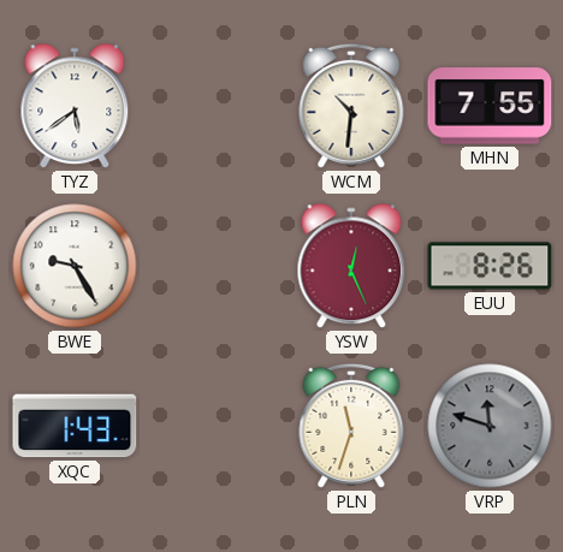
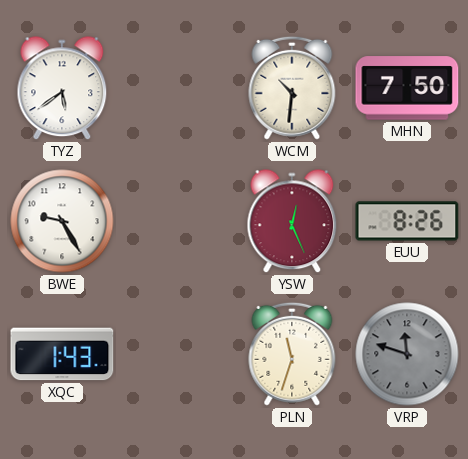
MHN: 7:55 -> 7:50
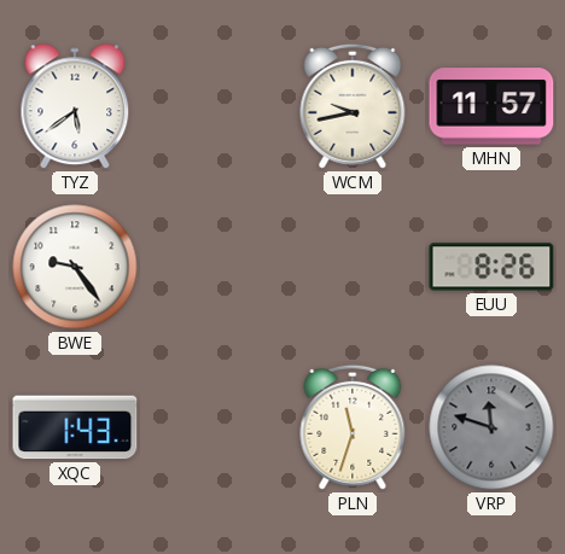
WCM: 10:31 -> 9:43
MHN: 7:50 -> 11:57
BWE: 9:25 -> 9:24
YSW: 12:26 -> none
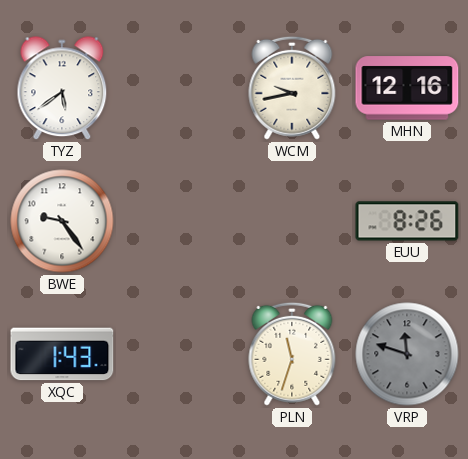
MHN: 11:57 -> 12:16
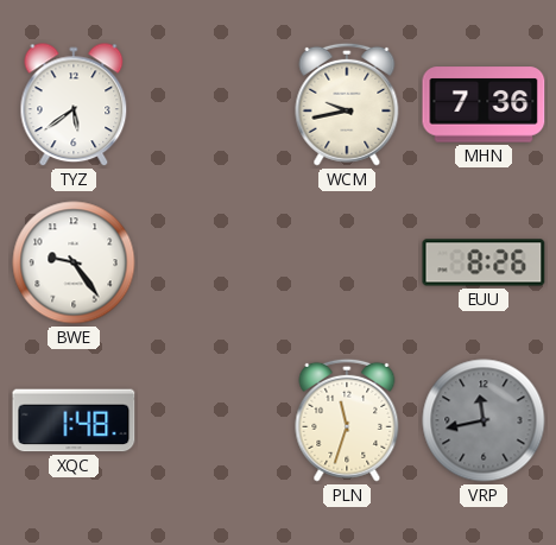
MHN: 12:16 -> 7:36
XQC: 1:43 -> 1:48
VRP: 11:48 -> 11:43
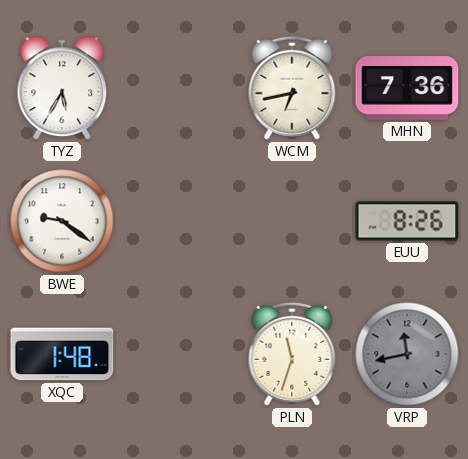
TYZ: 5:39 -> 5:35
WCM: 9:43 -> 6:43
BWE: 9:24 -> 9:21
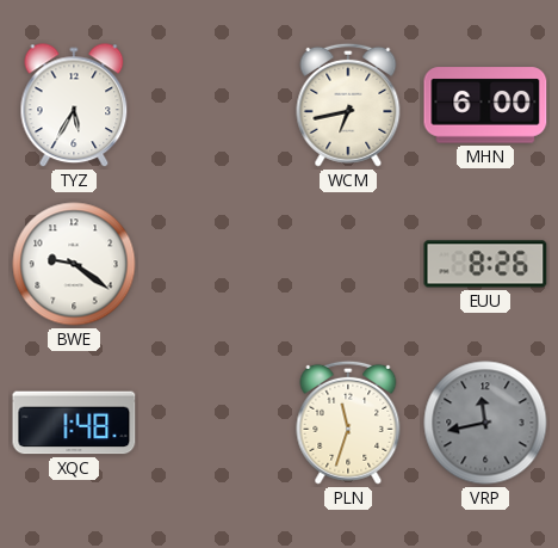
MHN: 7:36 -> 6:00
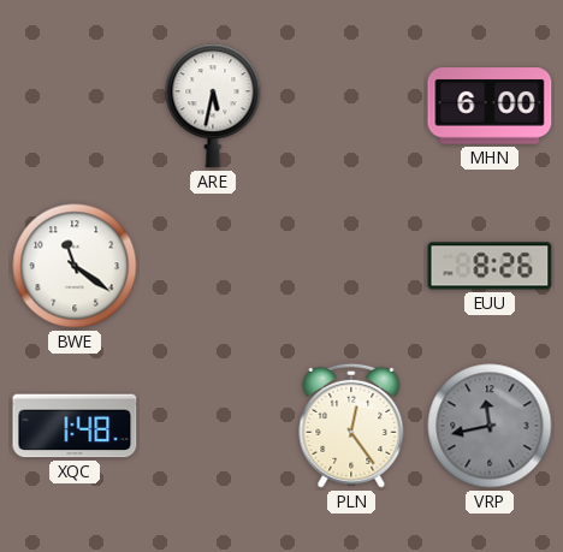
TYZ: 5:35 -> none
ARE: none -> 5:32
WCM: 6:43 -> none
BWE: 9:21 -> 11:21
PLN: 11:33 -> 12:24
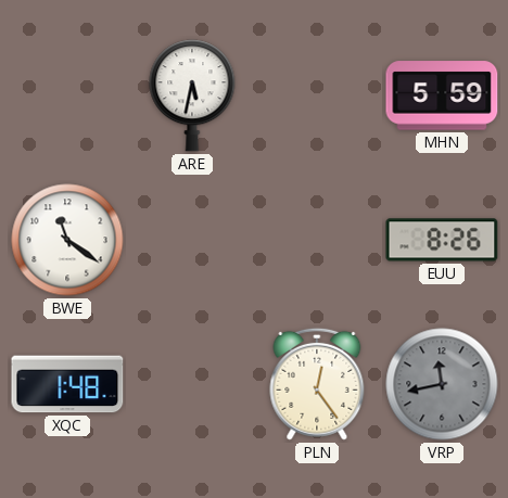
MHN: 6:00 -> 5:59
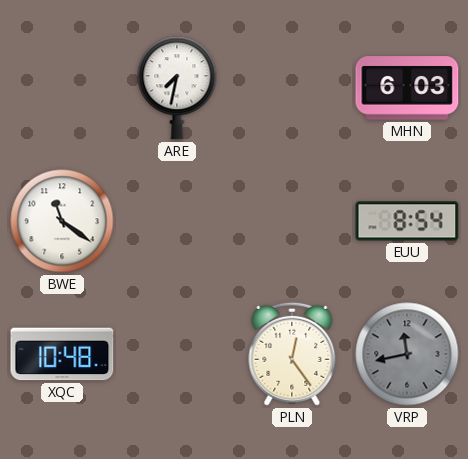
ARE: 5:32 -> 7:32
MHN: 5:59 -> 6:03
EUU: 8:26 -> 8:54
XQC: 1:48 -> 10:48
